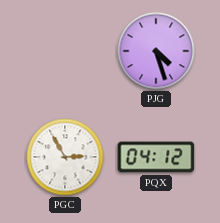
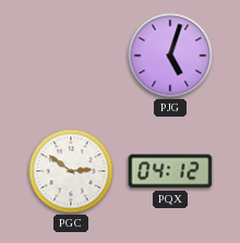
PJG: 4:27 -> 5:03
PGC: 2:55 -> 2:51
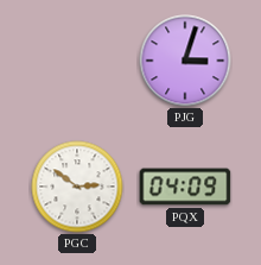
PJG: 5:03 -> 3:03
PQX: 04:12 -> 04:09
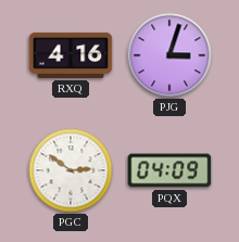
RXQ: none -> 4:16
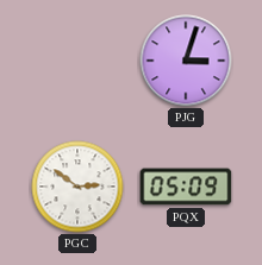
RXQ: 4:16 -> none
PQX: 04:09 -> 05:09
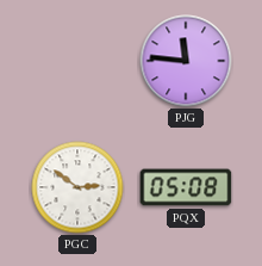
PJG: 3:03 -> 11:46
PQX: 05:09 -> 05:08
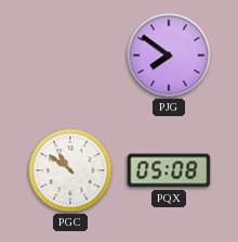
PJG: 11:46 -> 7:51
PGC: 2:51 -> 10:51
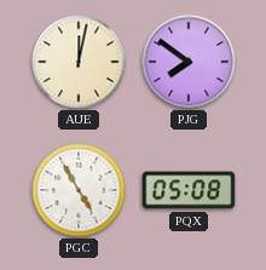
AUE: none -> 12:02
PGC: 10:51 -> 4:55
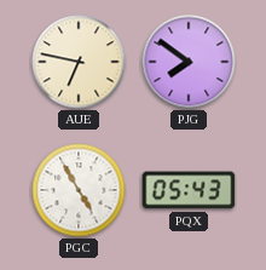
AUE: 12:02 -> 6:47
PQX: 05:08 -> 05:43
